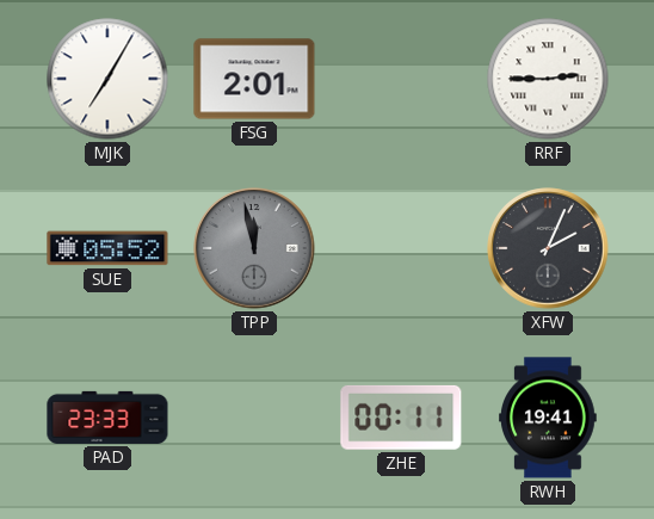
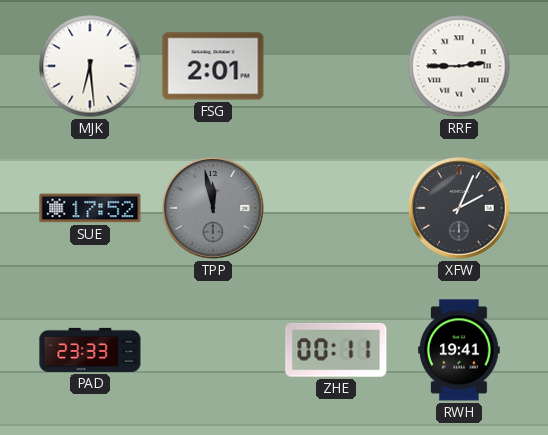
MJK: 7:05 -> 6:29
SUE: 05:52 -> 17:52
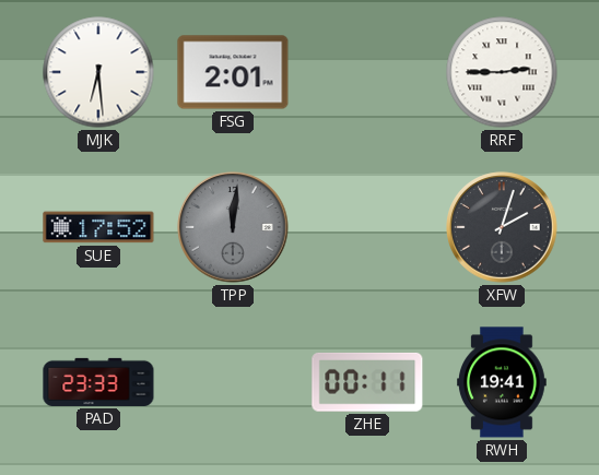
TPP: 11:58 -> 12:01
XFW: 2:04 -> 2:03
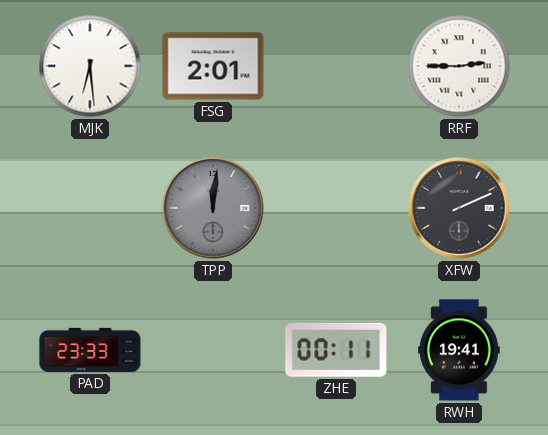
SUE: 17:52 -> none
XFW: 2:03 -> 2:11
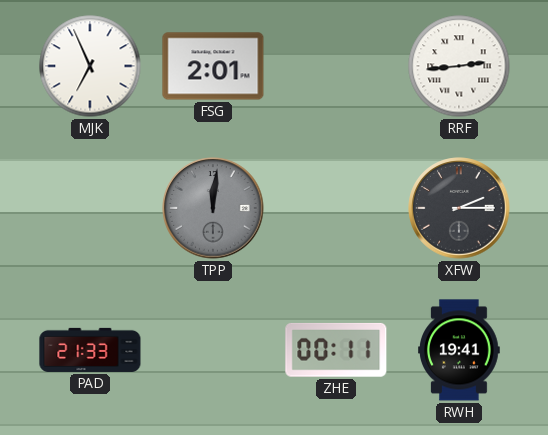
MJK: 6:29 -> 6:56
RRF: 2:45 -> 2:44
XFW: 2:11 -> 2:15
PAD: 23:33 -> 21:33
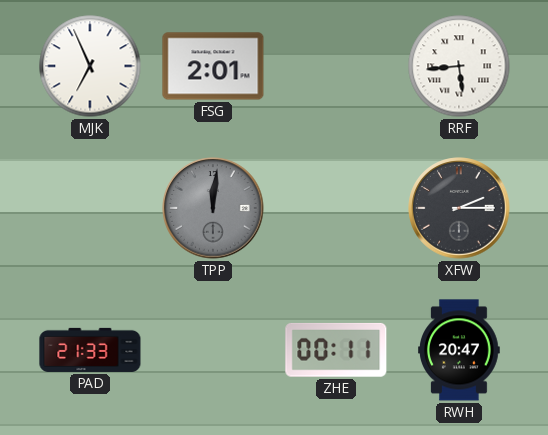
RRF: 2:44 -> 5:44
RWH: 19:41 -> 20:47
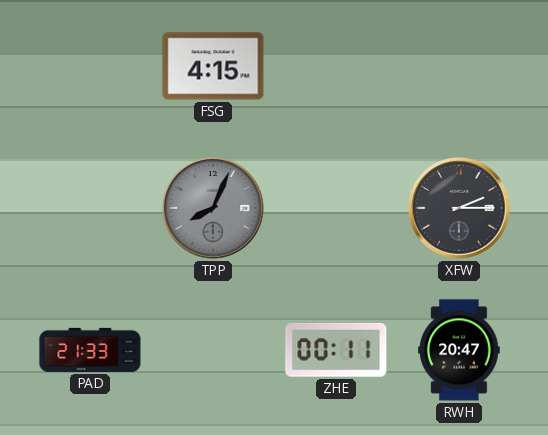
MJK: 6:56 -> none
FSG: 2:01 -> 4:15
RRF: 5:44 -> none
TPP: 12:01 -> 8:04
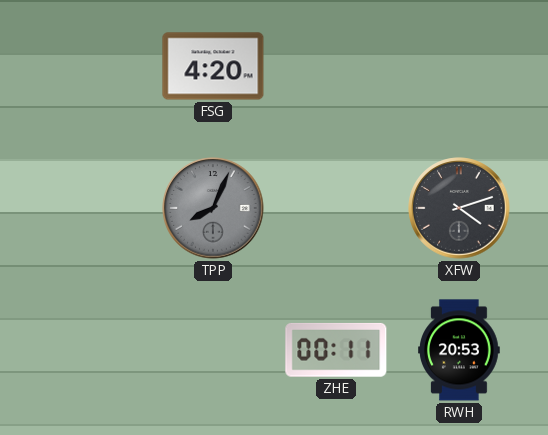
FSG: 4:15 -> 4:20
XFW: 2:15 -> 4:12
PAD: 21:33 -> none
RWH: 20:47 -> 20:53
